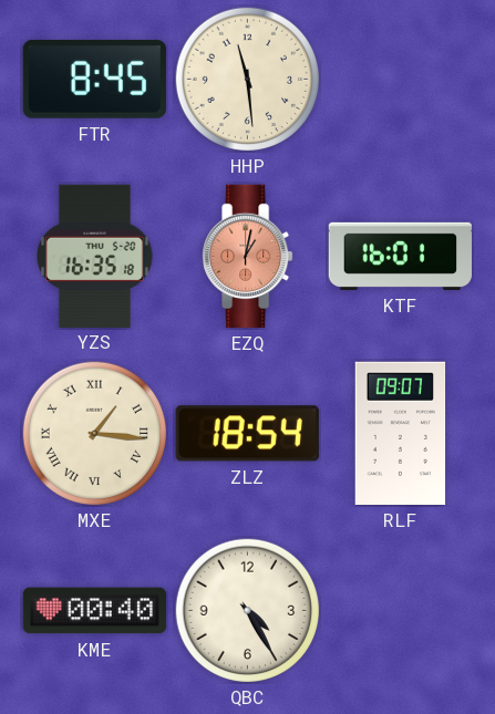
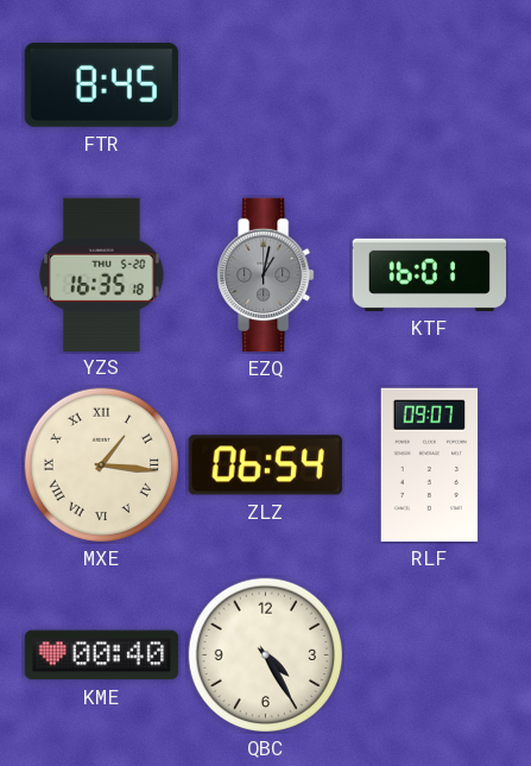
HHP: 11:29 -> none
EZQ dial: salmon -> grey
ZLZ: 18:54 -> 06:54
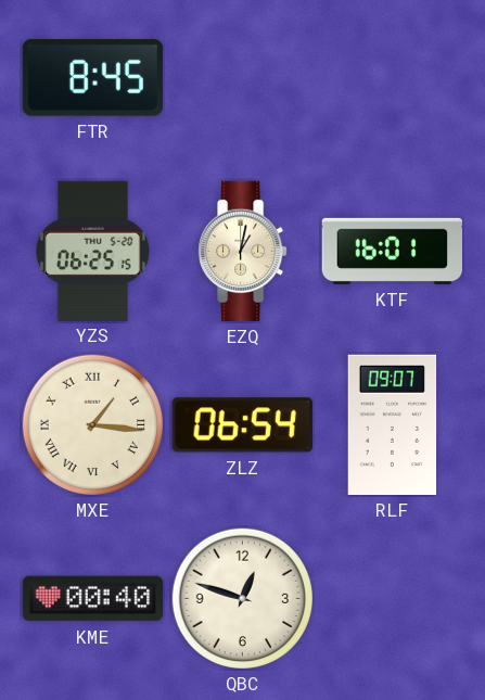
YZS: 16:35 -> 06:25
EZQ dial: grey -> cream
QBC: 4:25 -> 12:48
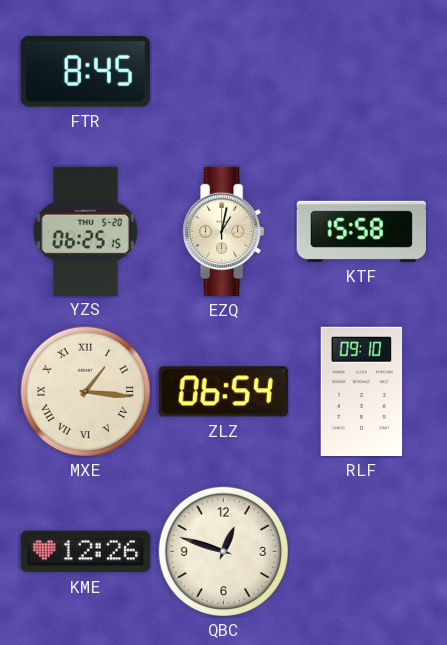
KTF: 16:01 -> 15:58
RLF: 09:07 -> 09:10
KME: 00:40 -> 12:26
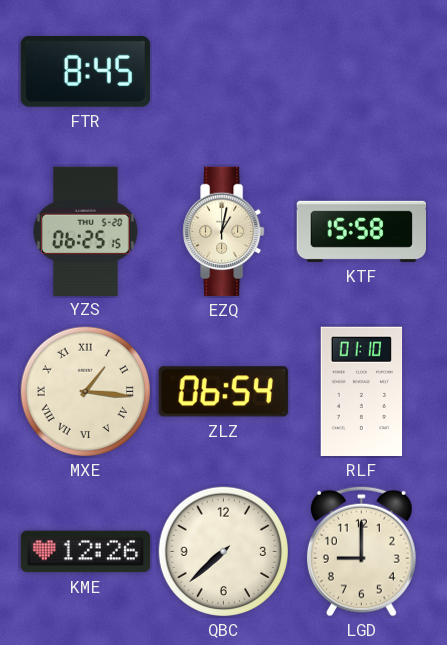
RLF: 09:10 -> 01:10
QBC: 12:48 -> 7:38
LGD: none -> 9:00
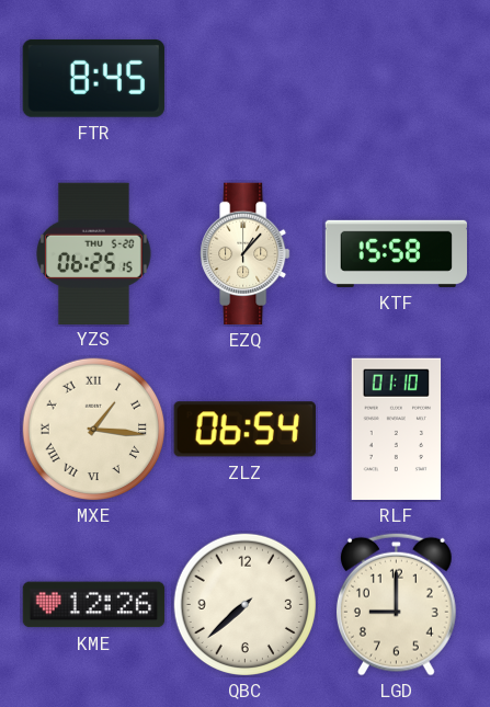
EZQ: 1:02 -> 1:07
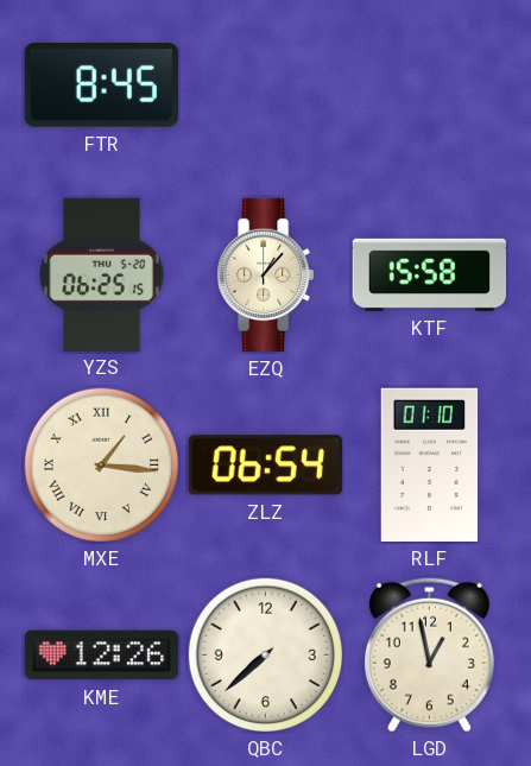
LGD: 9:00 -> 12:58
